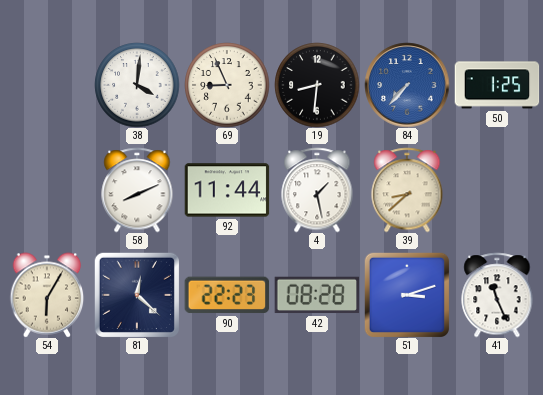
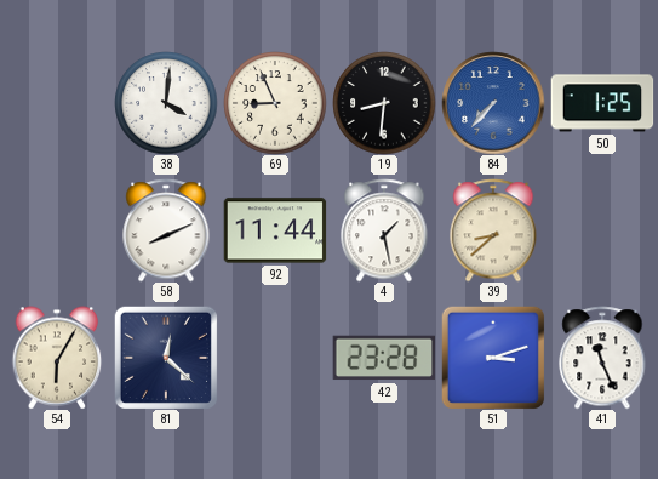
90: 22:23 -> none
42: 08:28 -> 23:28
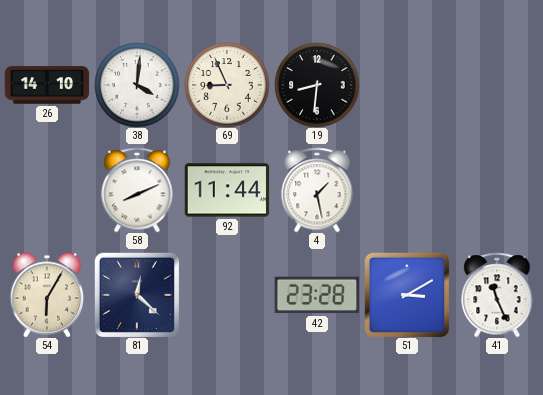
26: none -> 14:10
84: 7:37 -> none
50: 1:25 -> none
39: 8:38 -> none
51: 3:12 -> 3:10
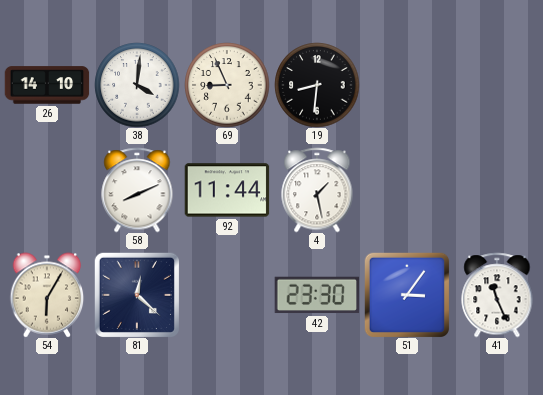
42: 23:28 -> 23:30
51: 3:10 -> 3:06
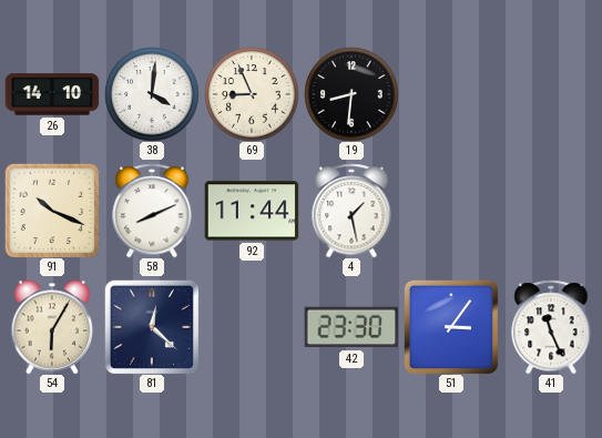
91: none -> 10:19
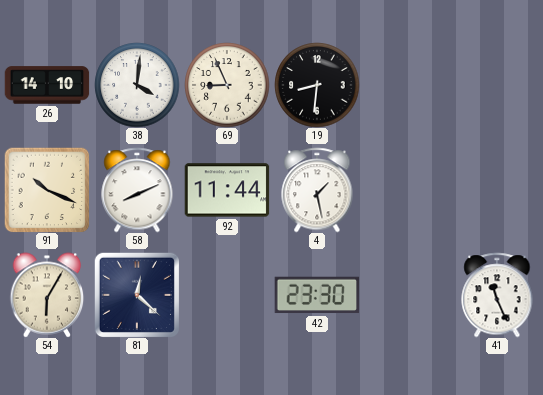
51: 3:06 -> none
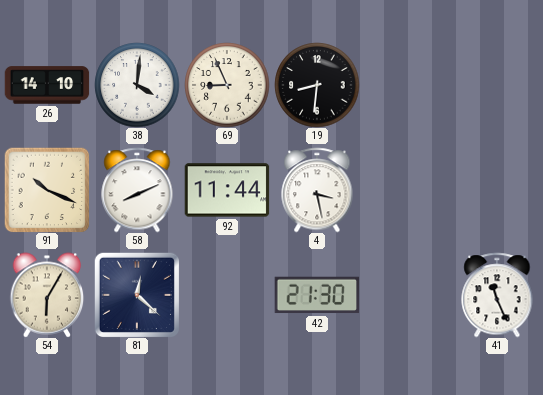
4: 1:28 -> 3:28
42: 23:30 -> 21:30
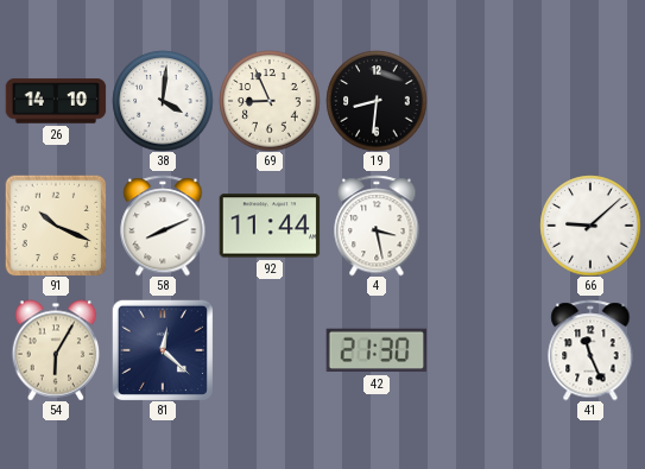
66: none -> 9:08
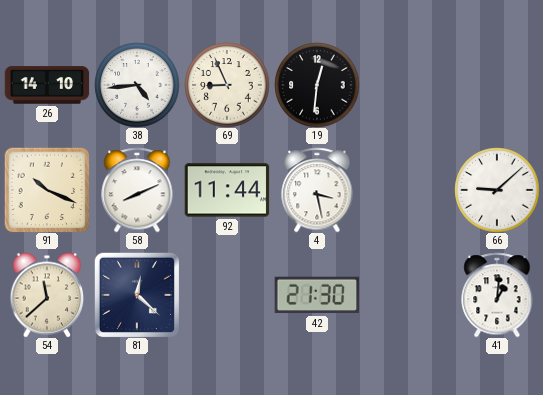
38: 4:01 -> 4:44
19: 8:31 -> 12:31
54: 6:05 -> 11:38
41: 11:26 -> 1:01
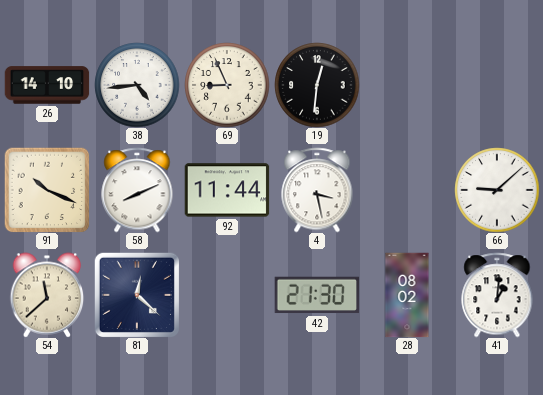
28: none -> 08:02
